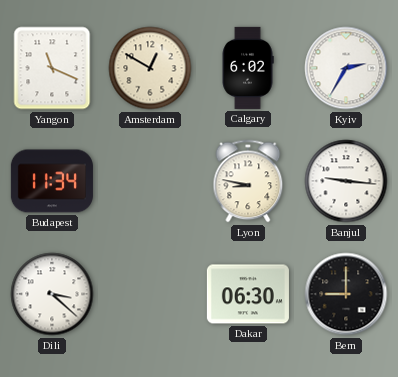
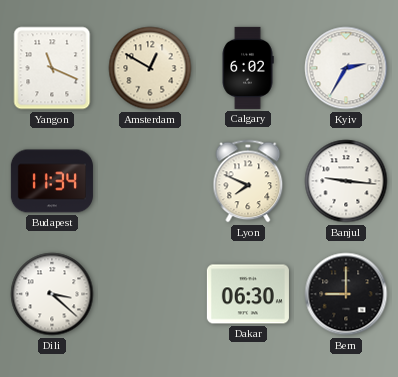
Lyon: 8:47 -> 7:49
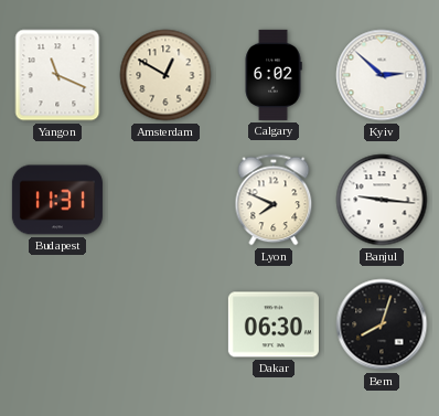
Kyiv: 2:35 -> 2:52
Budapest: 11:34 -> 11:31
Dili: 3:22 -> none
Bern: 9:00 -> 8:03
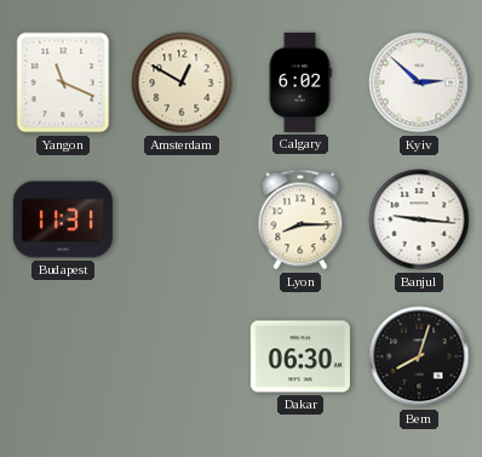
Lyon: 7:49 -> 8:15
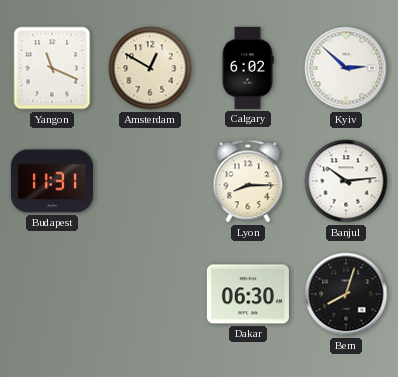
Banjul: 9:16 -> 10:14
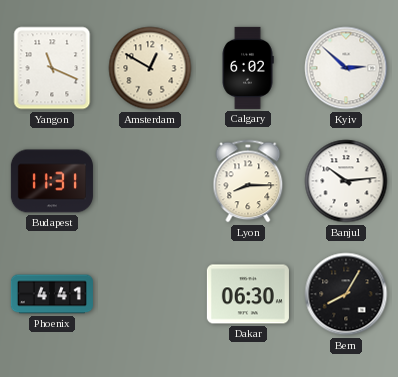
Phoenix: none -> 4:41
Bern: 8:03 -> 8:05
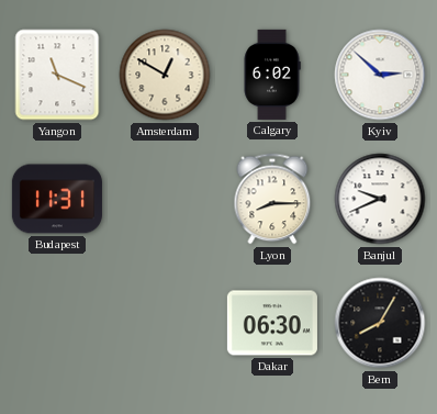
Banjul: 10:14 -> 9:41
Phoenix: 4:41 -> none
